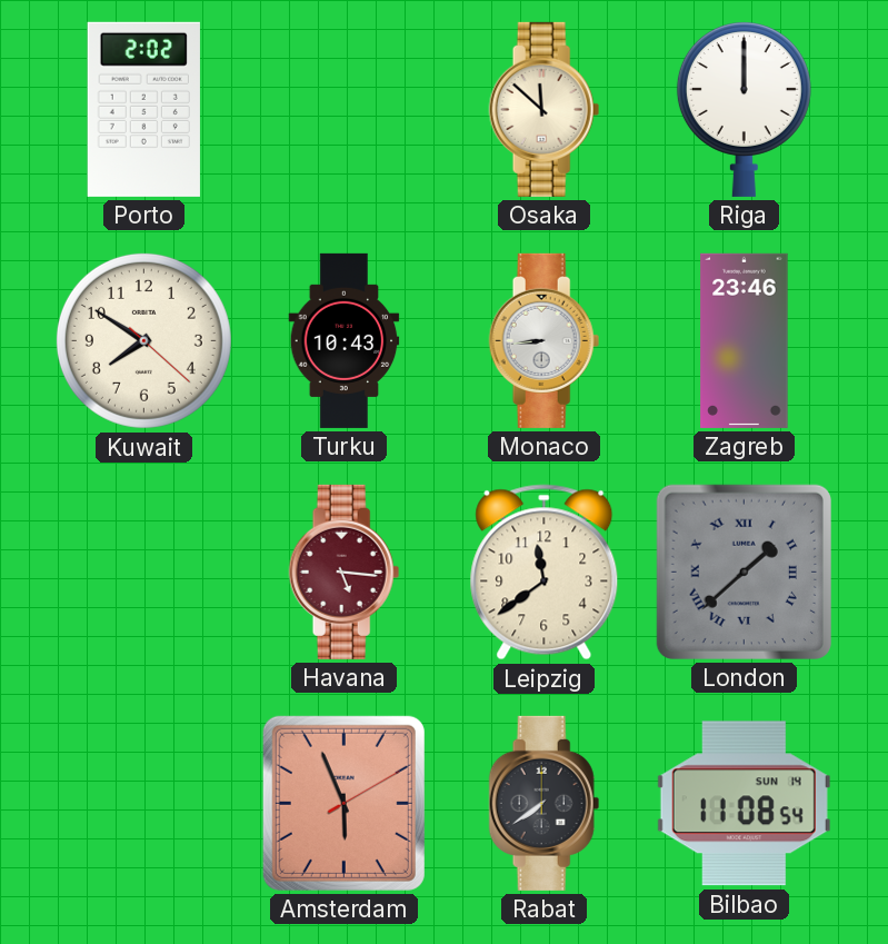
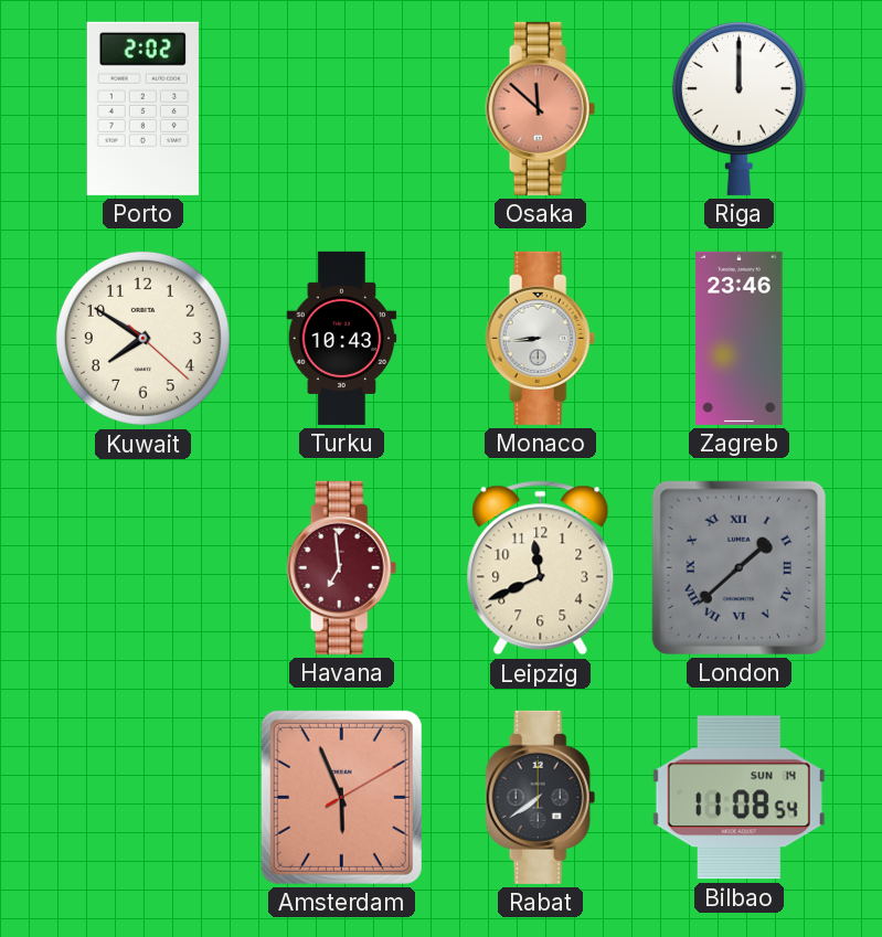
Osaka dial: cream -> salmon
Havana: 5:16 -> 6:59
Leipzig: 11:39 -> 11:41
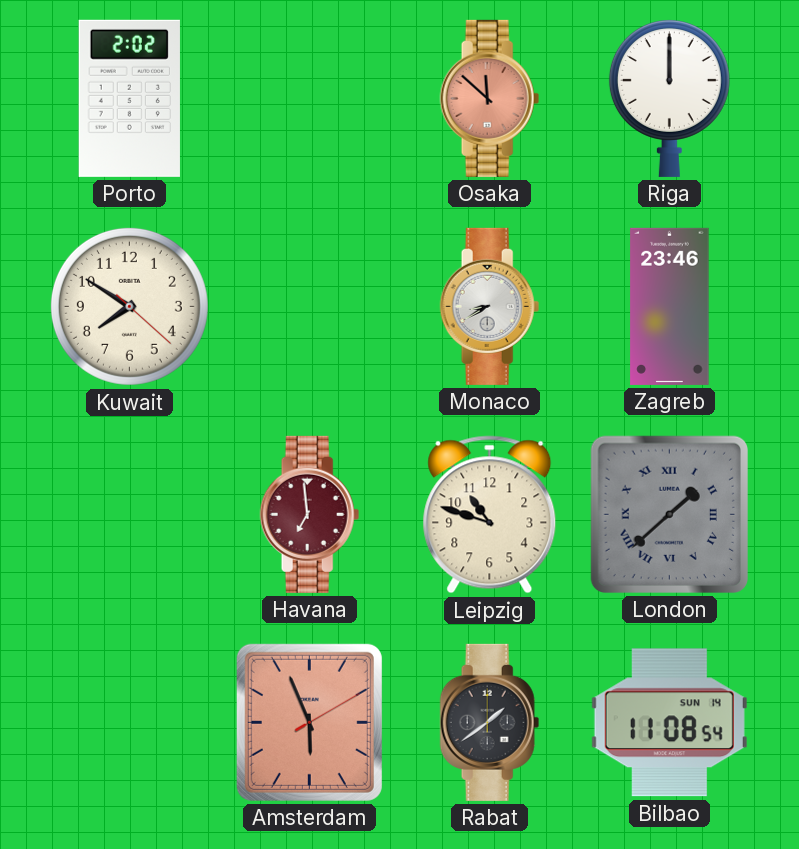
Turku: 10:43 -> none
Monaco: 8:44 -> 8:40
Leipzig: 11:41 -> 10:48
Rabat: 7:39 -> 1:39
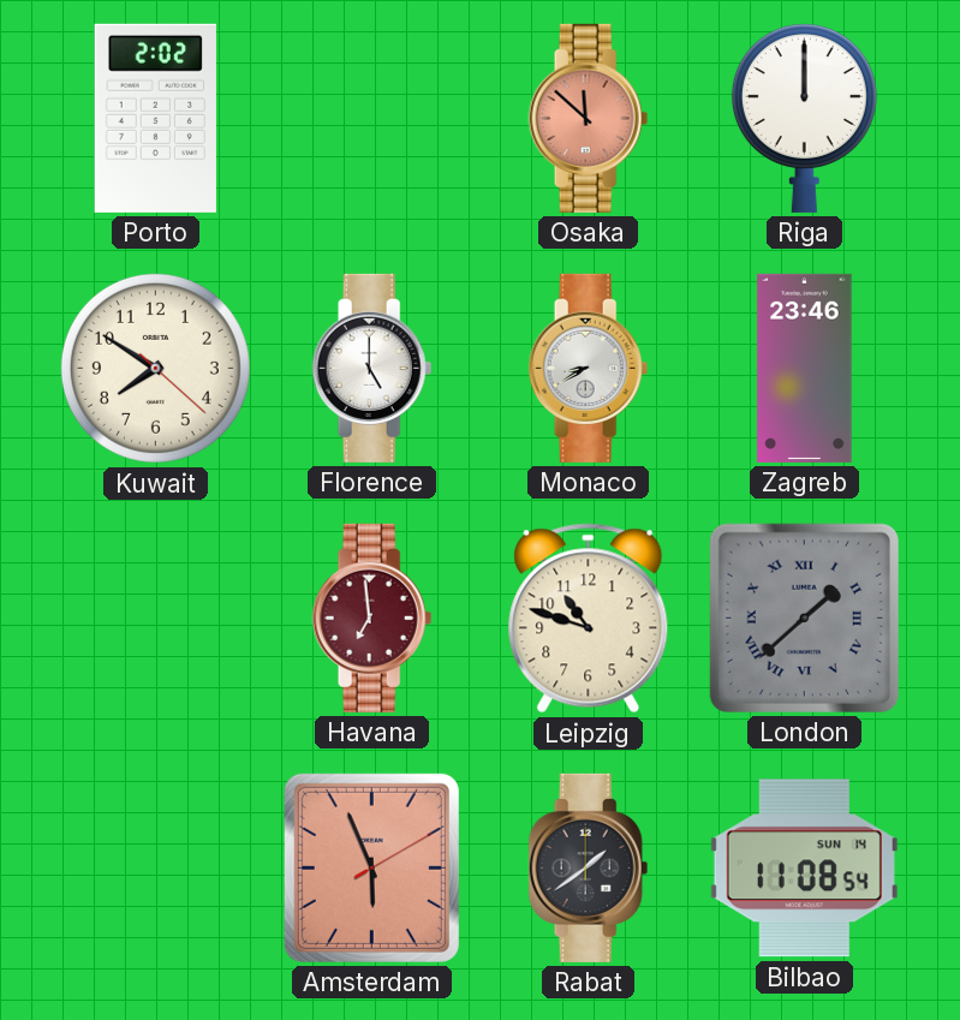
Florence: none -> 5:00
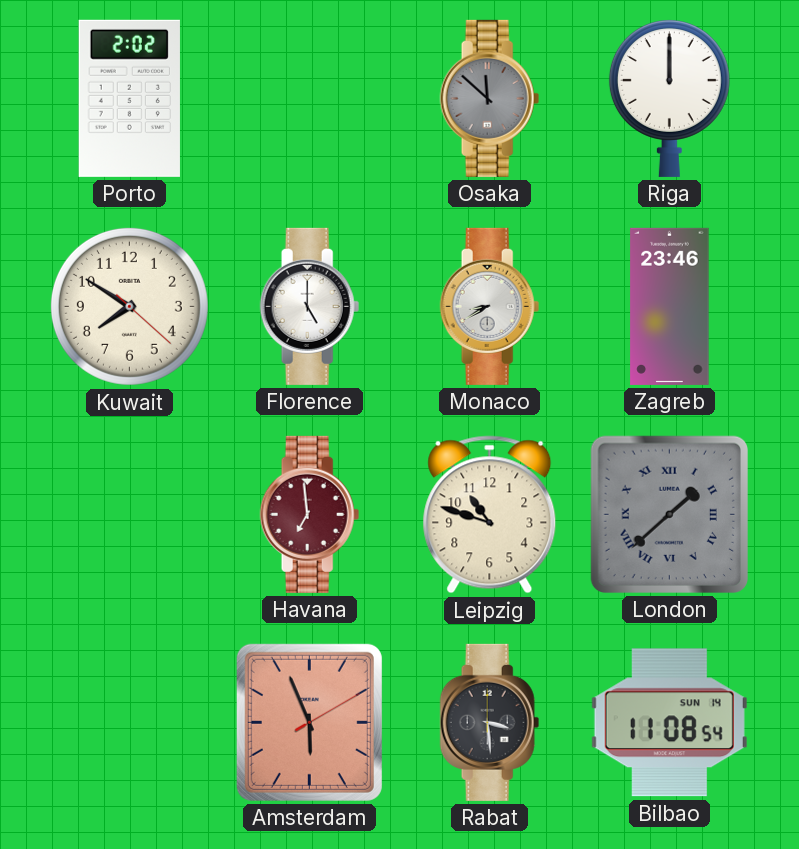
Osaka dial: salmon -> grey
Rabat: 1:39 -> 3:29
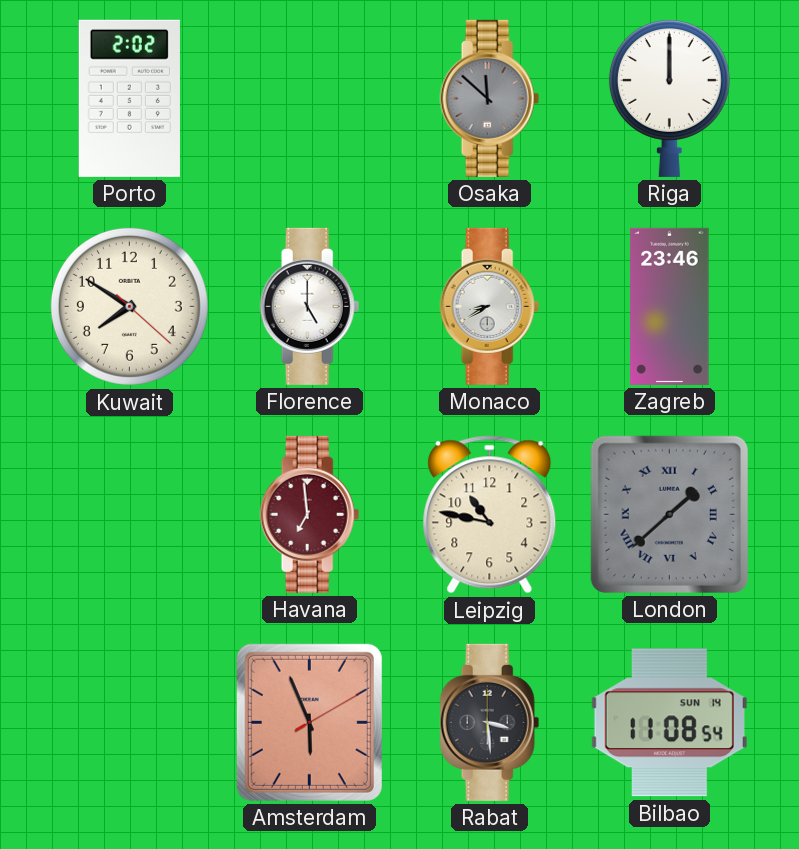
Leipzig: 10:48 -> 10:47
